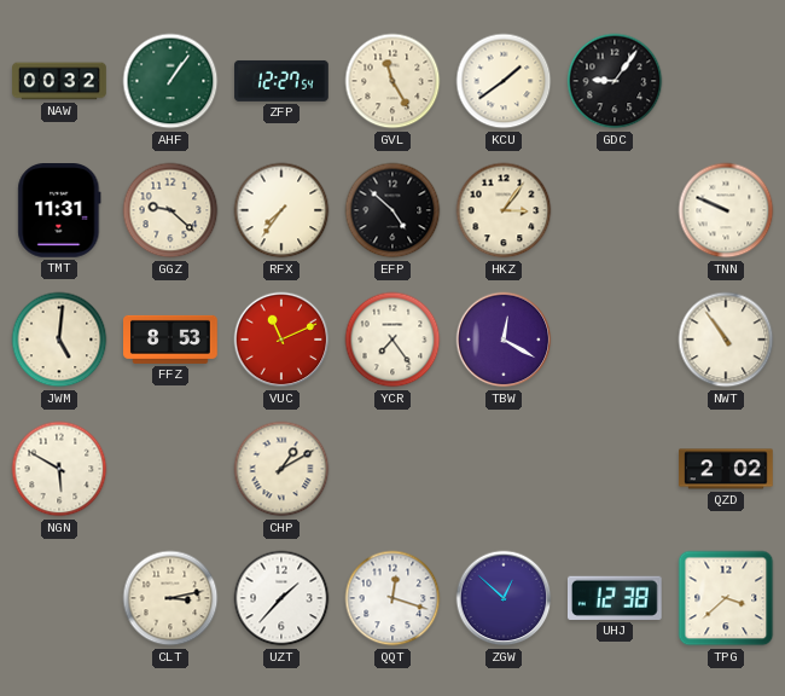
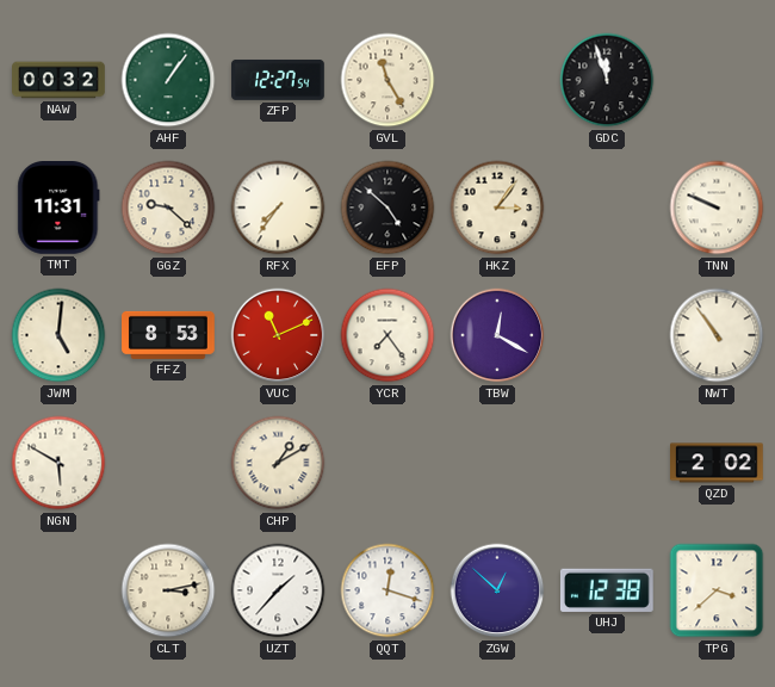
KCU: 1:39 -> none
GDC: 9:06 -> 11:57
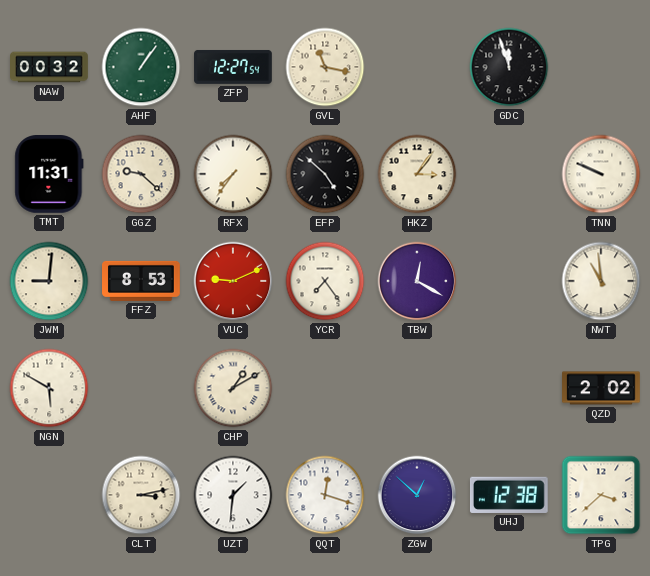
GVL: 11:25 -> 11:17
JWM: 5:01 -> 9:01
VUC: 11:11 -> 9:11
NWT: 10:54 -> 10:59
UZT: 1:37 -> 1:31
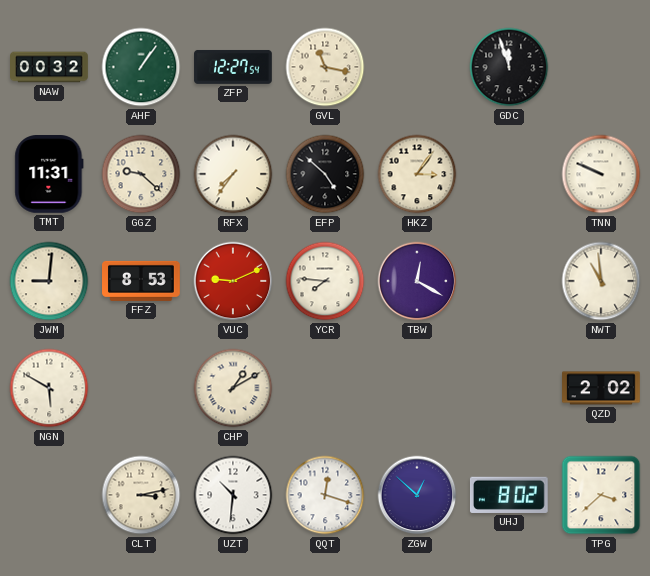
YCR: 7:24 -> 7:46
UZT: 1:31 -> 10:31
UHJ: 12:38 -> 8:02
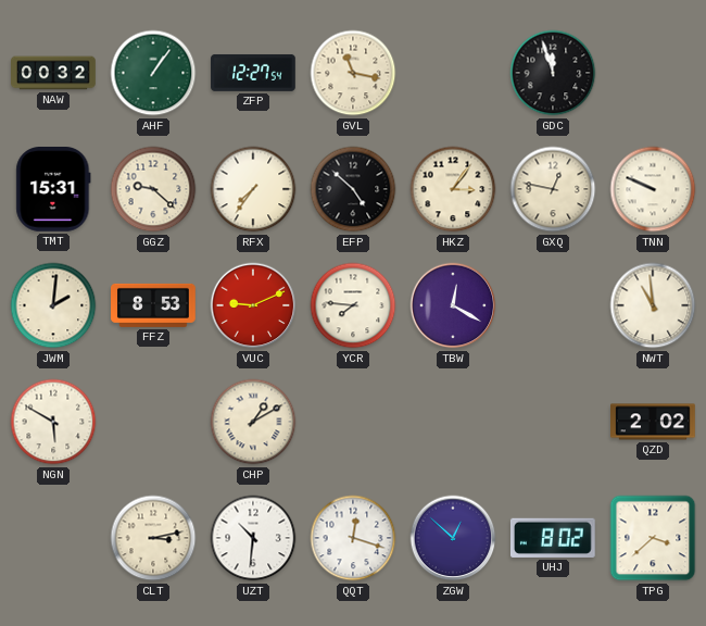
TMT: 11:31 -> 15:31
GXQ: none -> 12:47
JWM: 9:01 -> 2:01
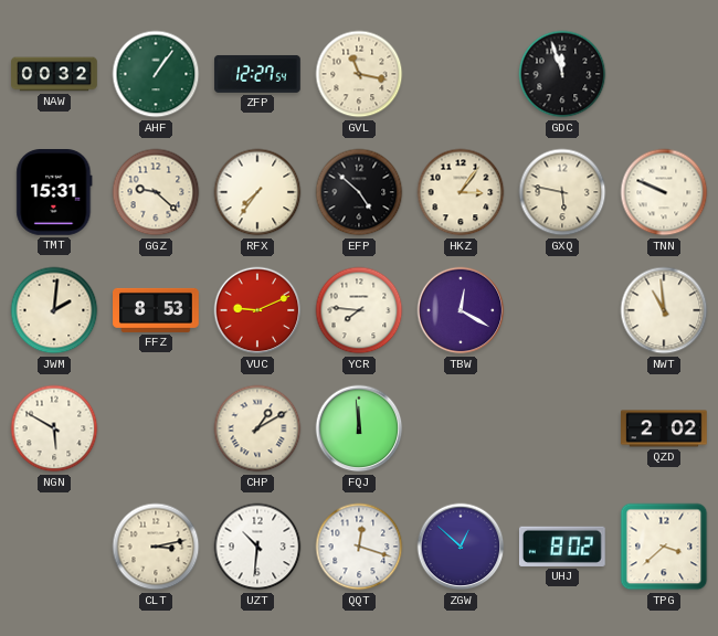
GXQ: 12:47 -> 5:47
FQJ: none -> 11:59
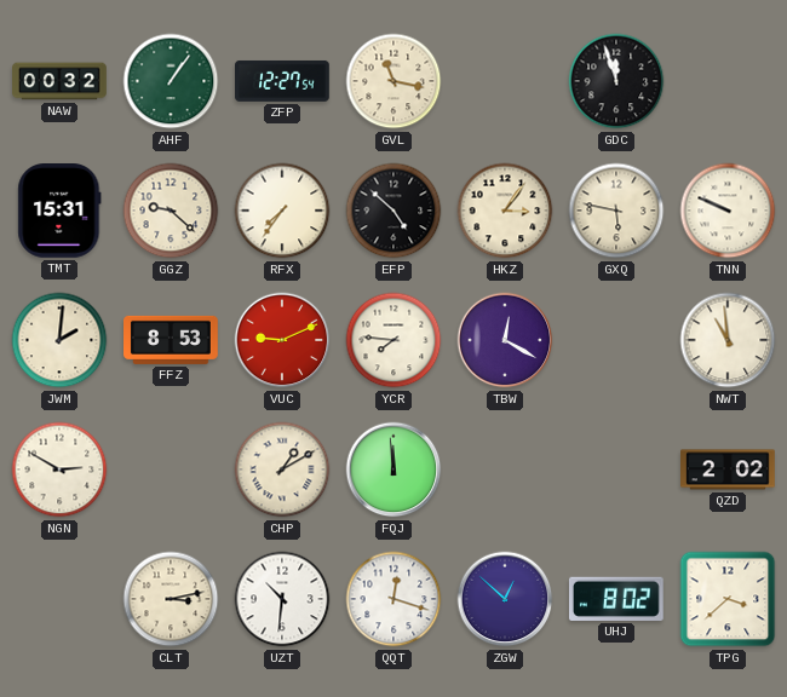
NGN: 5:50 -> 2:50
